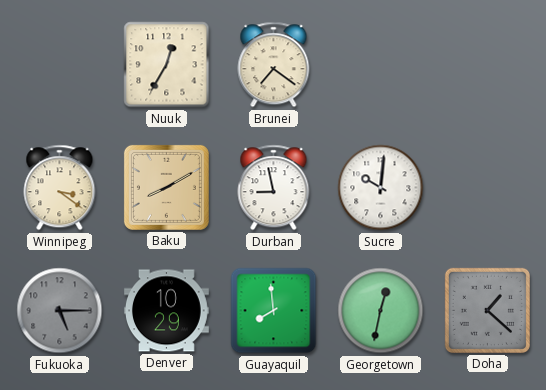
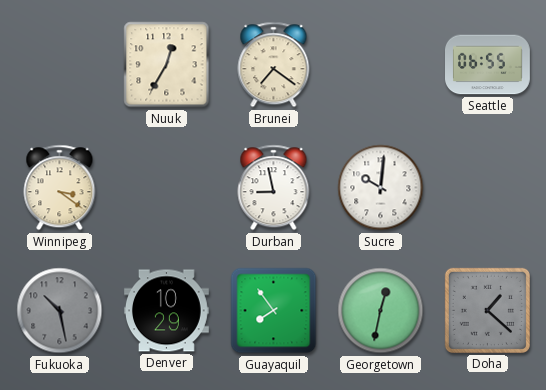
Seattle: none -> 06:55
Baku: 8:10 -> none
Fukuoka: 5:15 -> 10:28
Guayaquil: 7:59 -> 7:54
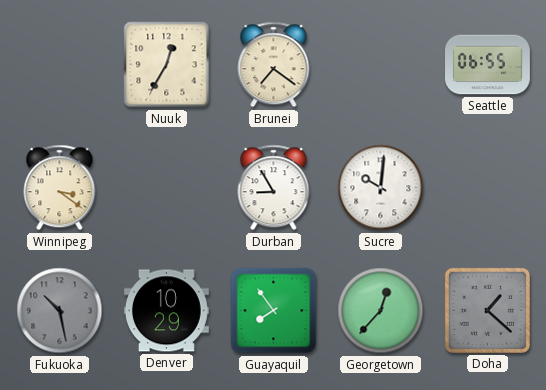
Durban: 8:58 -> 8:55
Georgetown: 12:32 -> 12:37
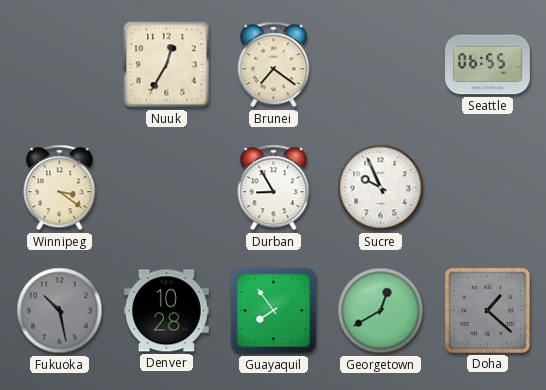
Sucre: 10:01 -> 9:56
Denver: 10:29 -> 10:28
Georgetown: 12:37 -> 12:40
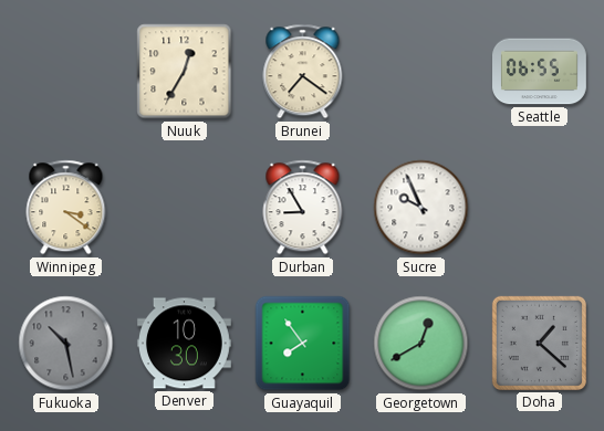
Denver: 10:28 -> 10:30
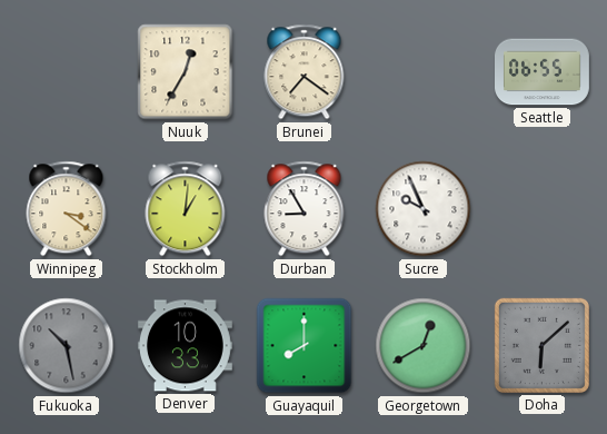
Stockholm: none -> 1:01
Denver: 10:30 -> 10:33
Guayaquil: 7:54 -> 8:00
Doha: 1:22 -> 6:08
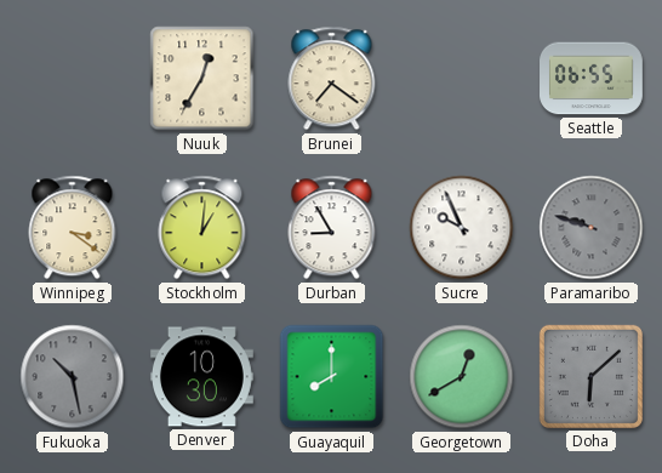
Paramaribo: none -> 9:48
Denver: 10:33 -> 10:30
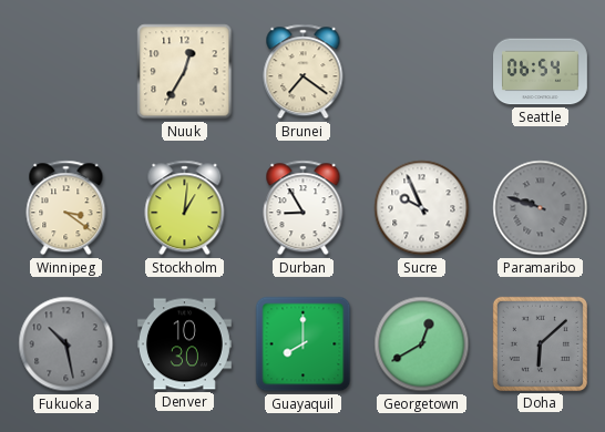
Seattle: 06:55 -> 06:54
